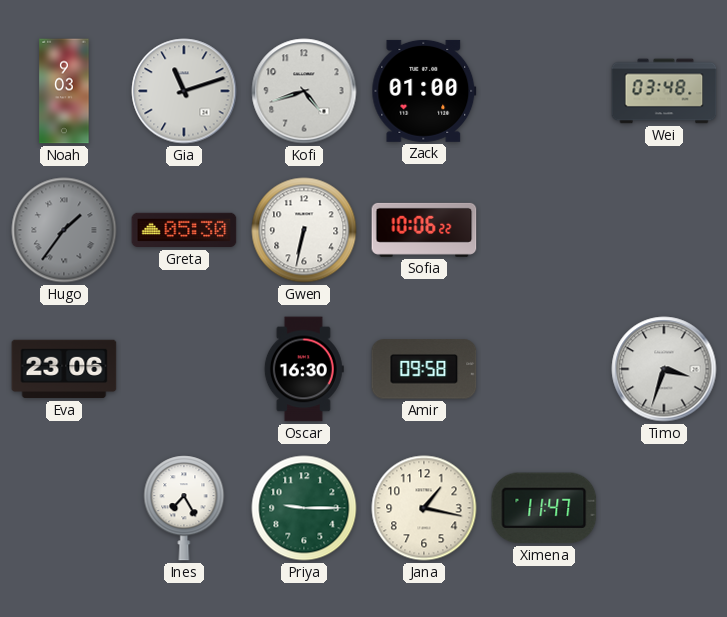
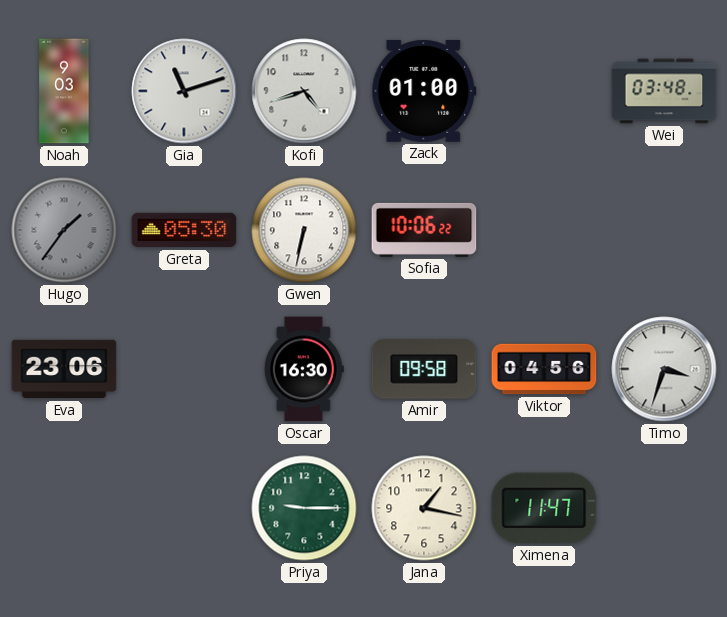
Viktor: none -> 04:56
Ines: 7:25 -> none
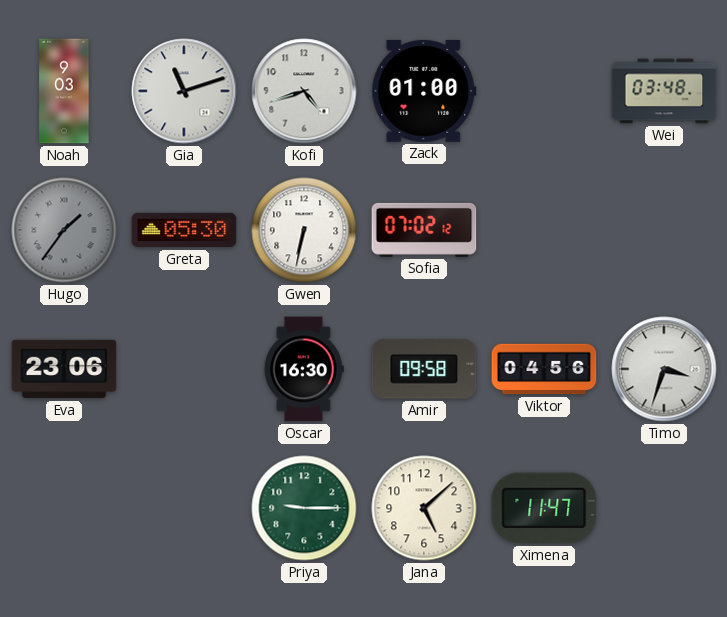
Sofia: 10:06 -> 07:02
Jana: 1:17 -> 5:08
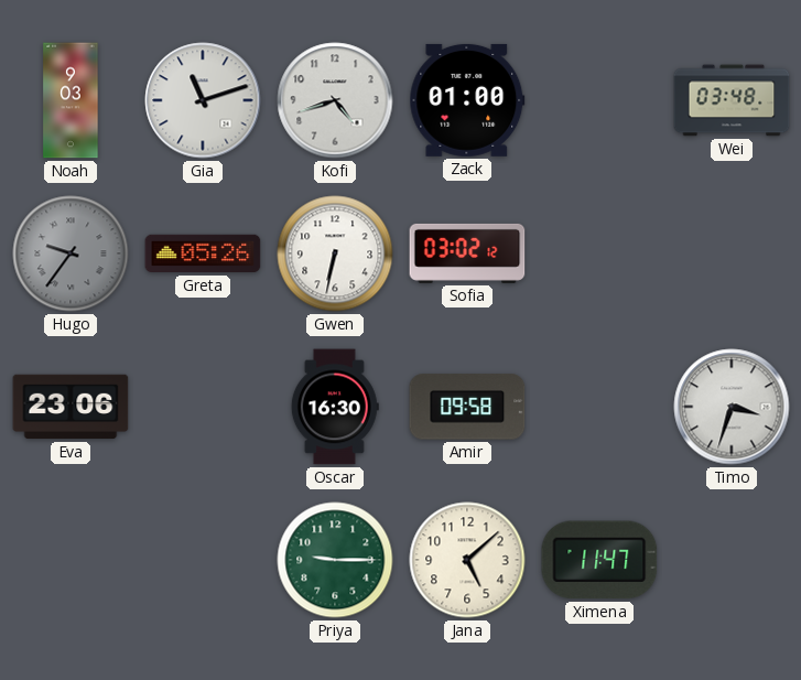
Hugo: 1:36 -> 9:36
Greta: 05:30 -> 05:26
Sofia: 07:02 -> 03:02
Viktor: 04:56 -> none
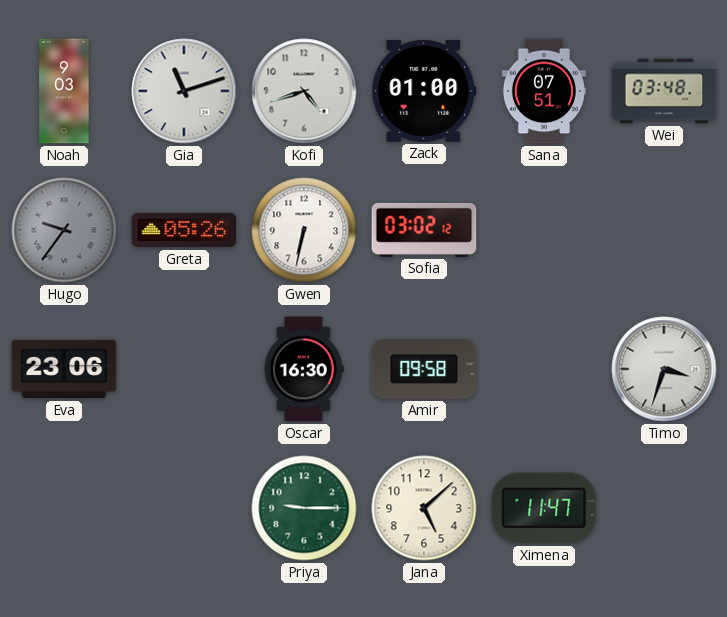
Sana: none -> 07:51
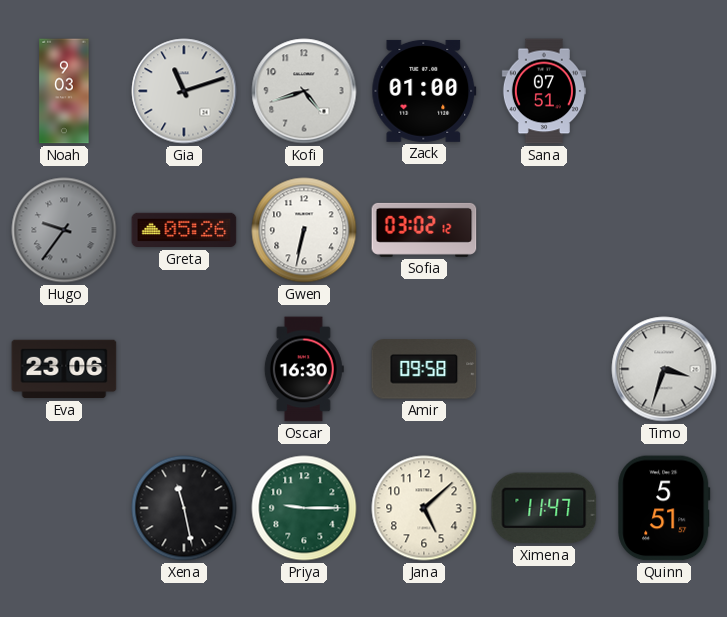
Wei: 03:48 -> none
Xena: none -> 11:28
Quinn: none -> 5:51
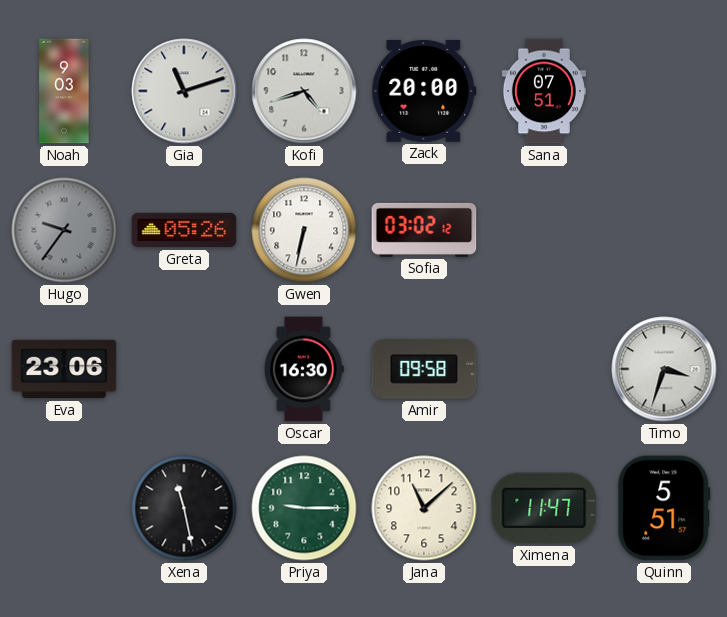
Zack: 01:00 -> 20:00
Jana: 5:08 -> 11:08
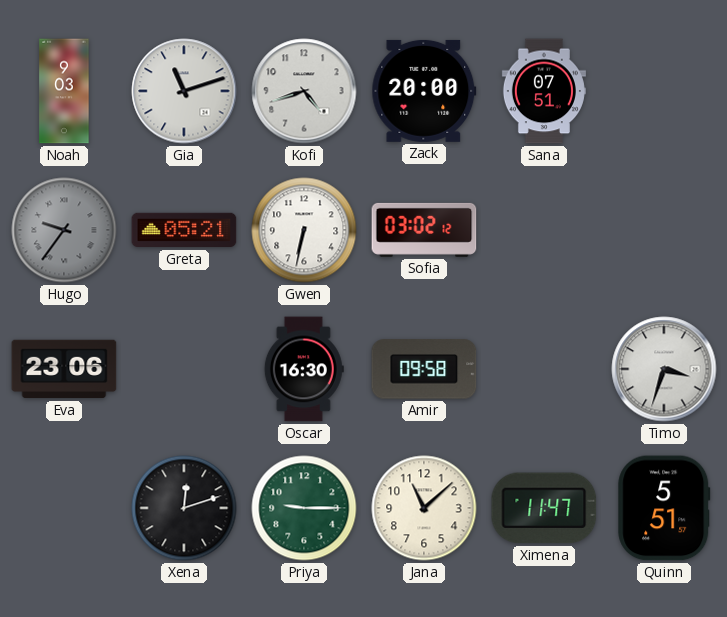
Greta: 05:26 -> 05:21
Xena: 11:28 -> 12:12
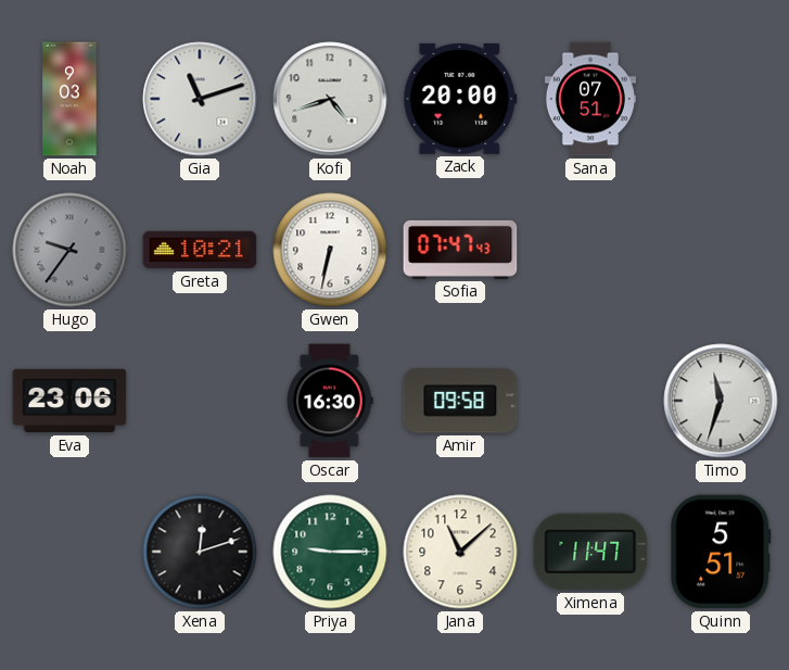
Greta: 05:21 -> 10:21
Sofia: 03:02 -> 07:47
Timo: 3:33 -> 11:33
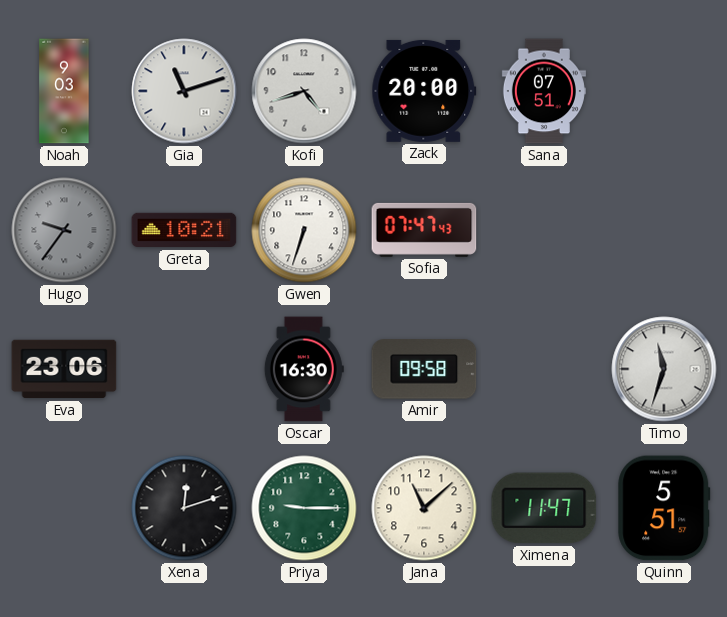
Gwen: 6:32 -> 6:33
